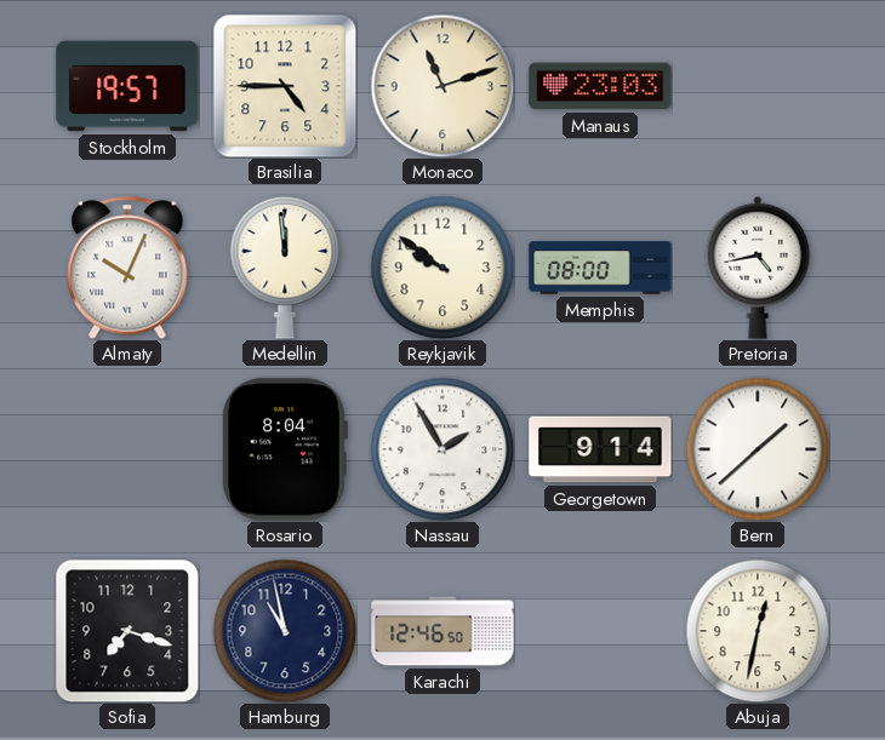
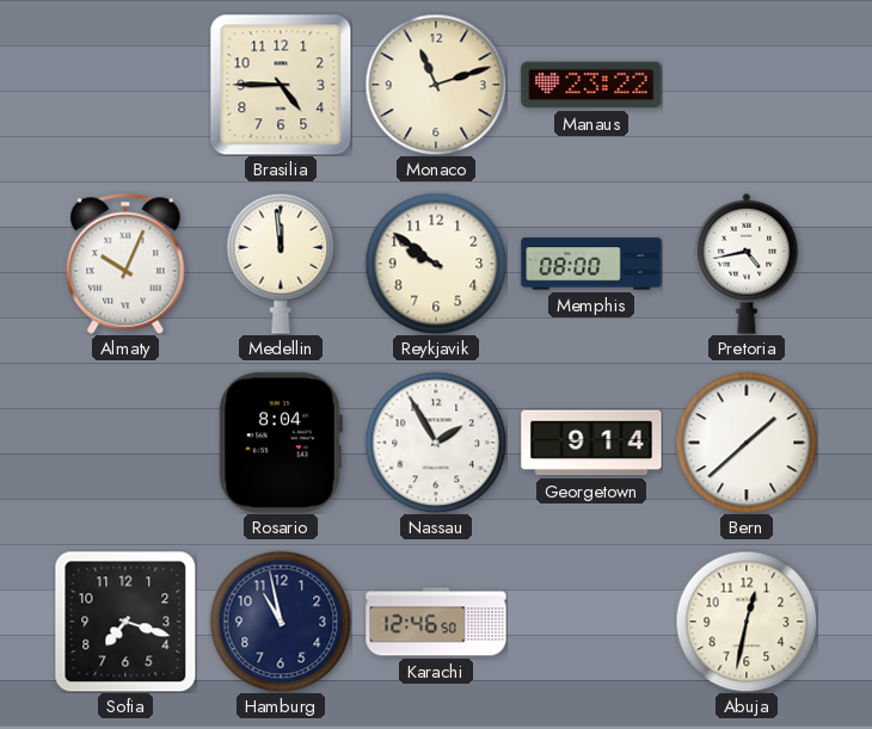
Stockholm: 19:57 -> none
Manaus: 23:03 -> 23:22
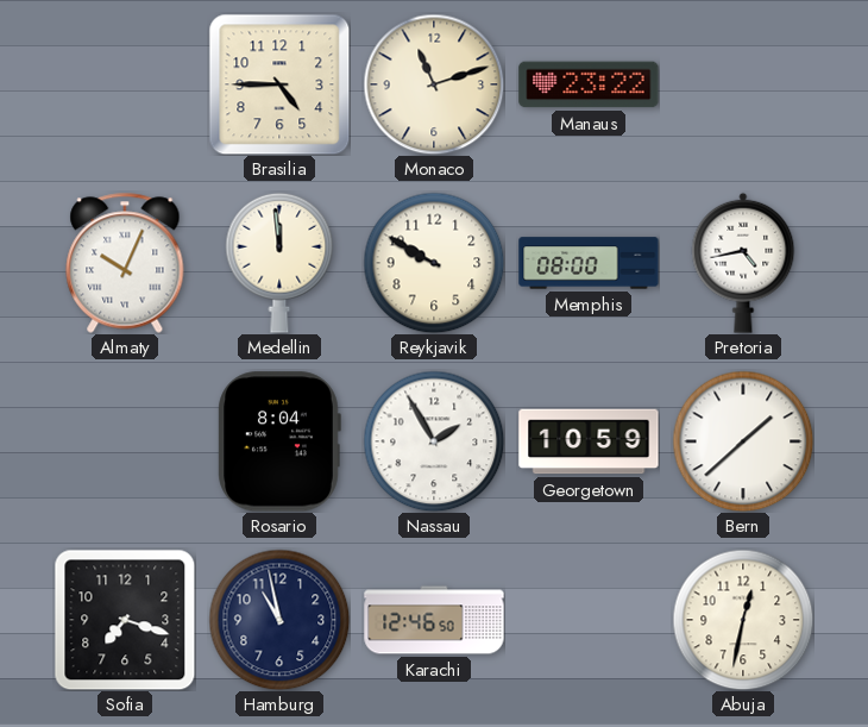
Reykjavik: 9:51 -> 9:50
Georgetown: 9:14 -> 10:59
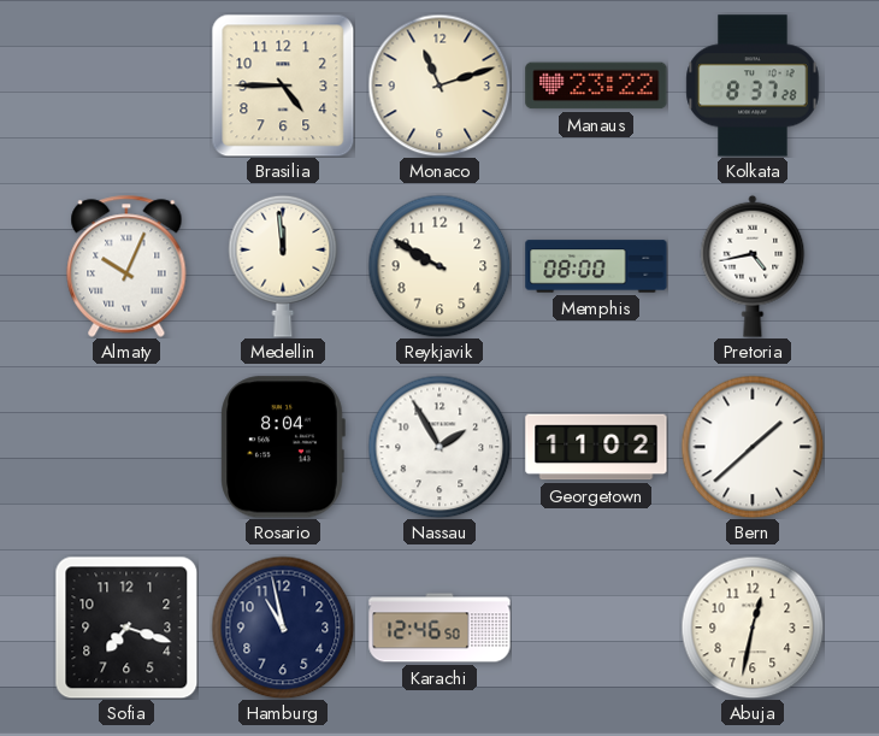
Kolkata: none -> 8:37
Georgetown: 10:59 -> 11:02
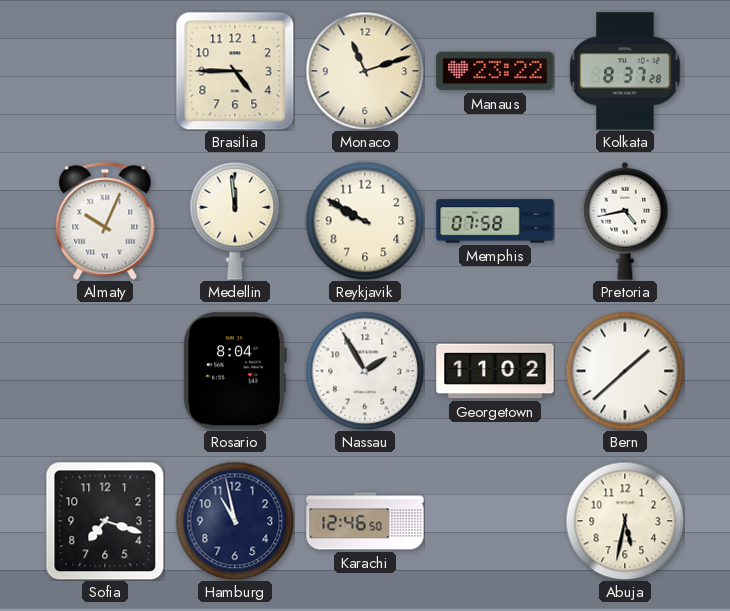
Memphis: 08:00 -> 07:58
Abuja: 12:32 -> 5:32
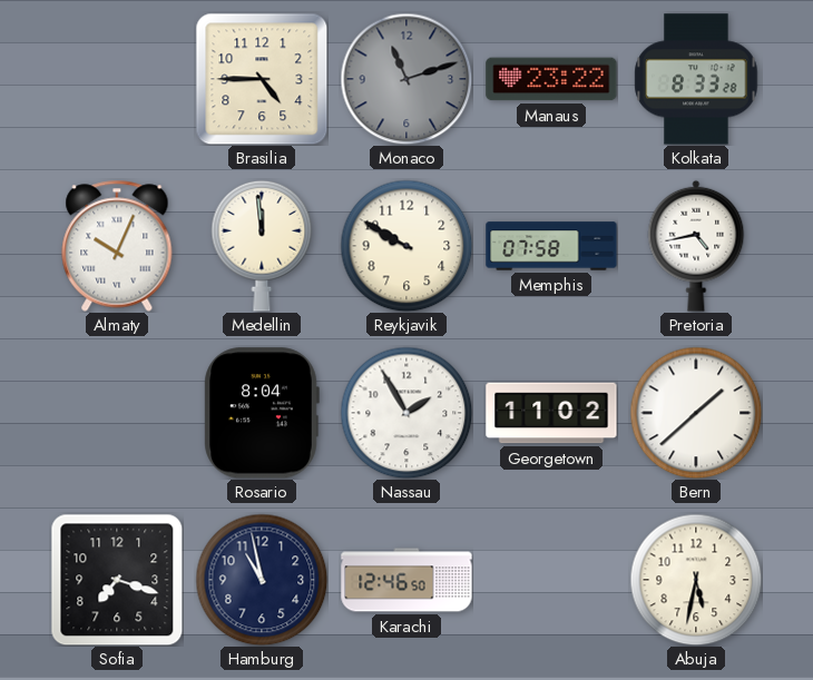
Monaco dial: cream -> grey
Kolkata: 8:37 -> 8:33
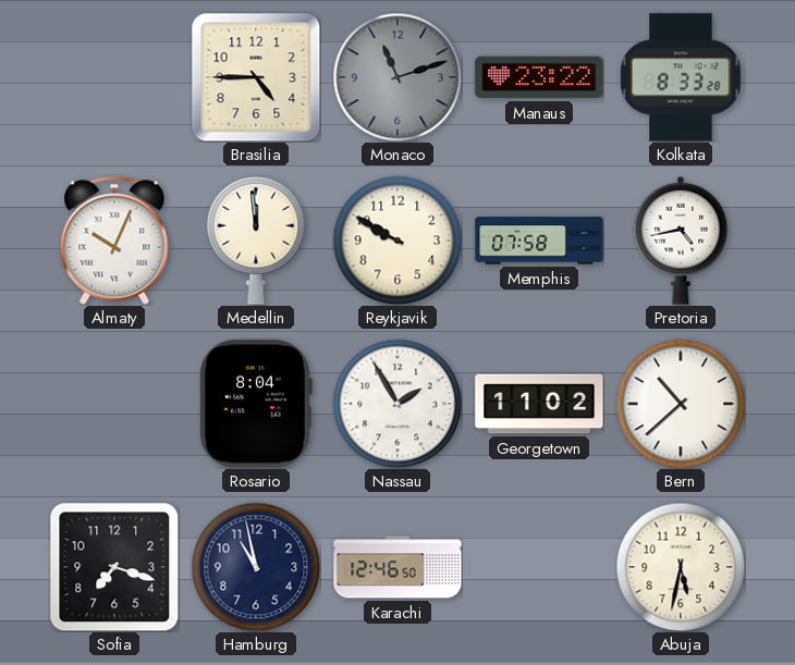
Bern: 1:38 -> 10:38
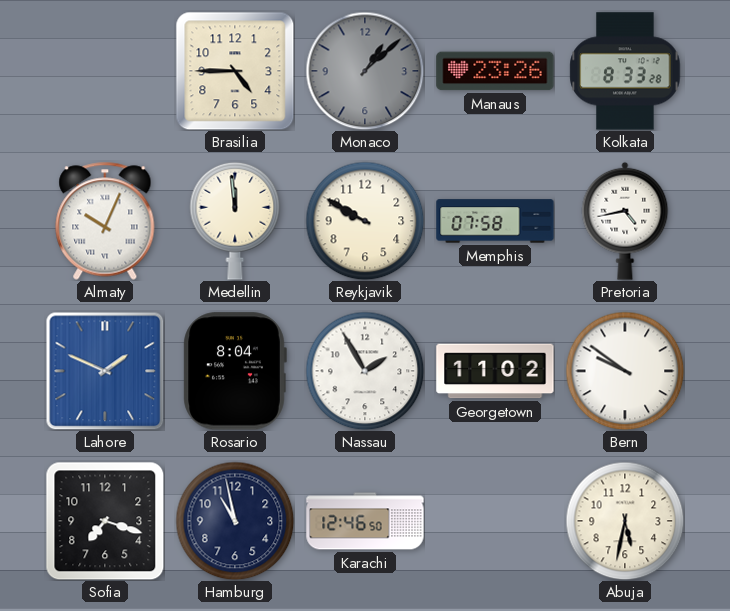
Monaco: 11:12 -> 1:08
Manaus: 23:22 -> 23:26
Lahore: none -> 1:49
Bern: 10:38 -> 9:51
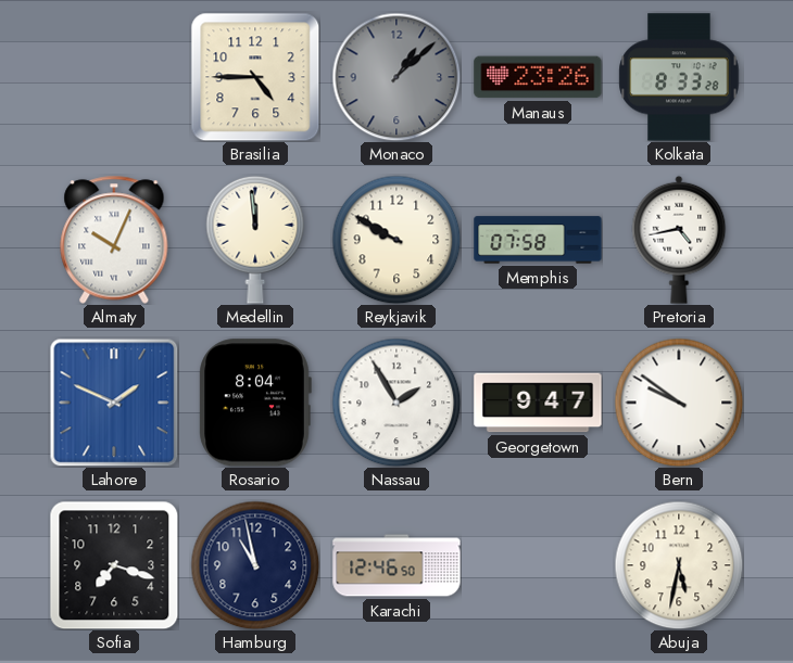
Georgetown: 11:02 -> 9:47
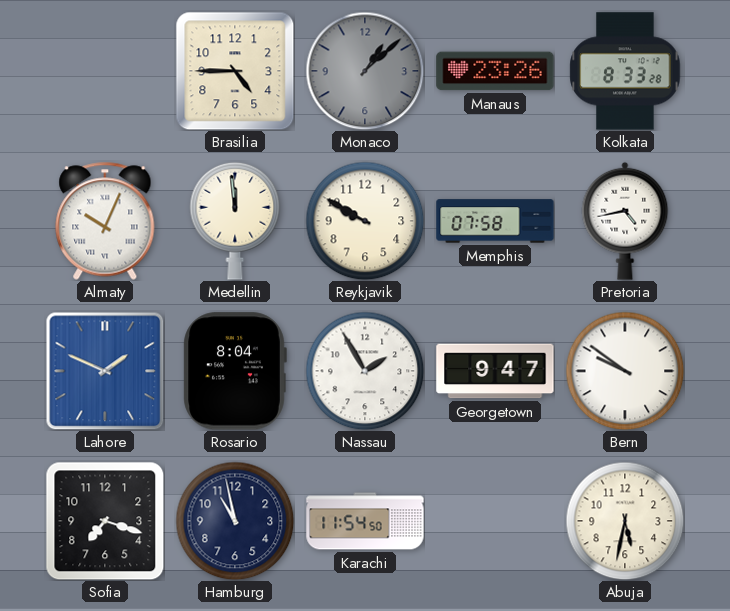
Karachi: 12:46 -> 11:54
